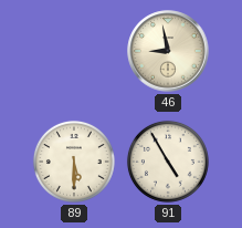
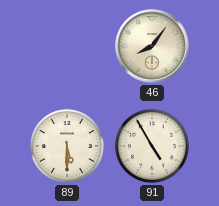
46: 8:58 -> 8:06
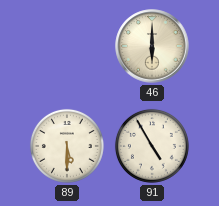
46: 8:06 -> 6:00
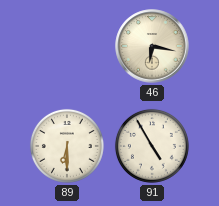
46: 6:00 -> 6:17
89: 5:30 -> 6:30
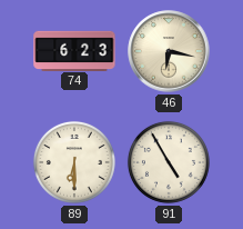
74: none -> 6:23
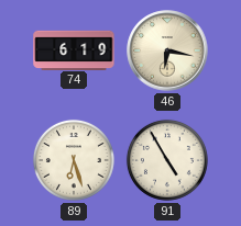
74: 6:23 -> 6:19
89: 6:30 -> 6:27
